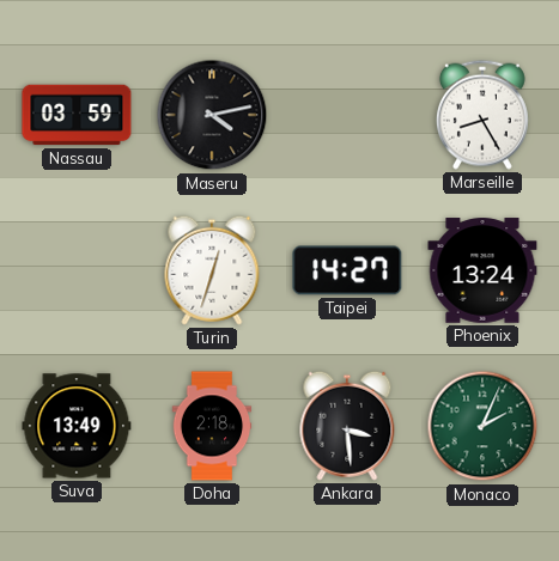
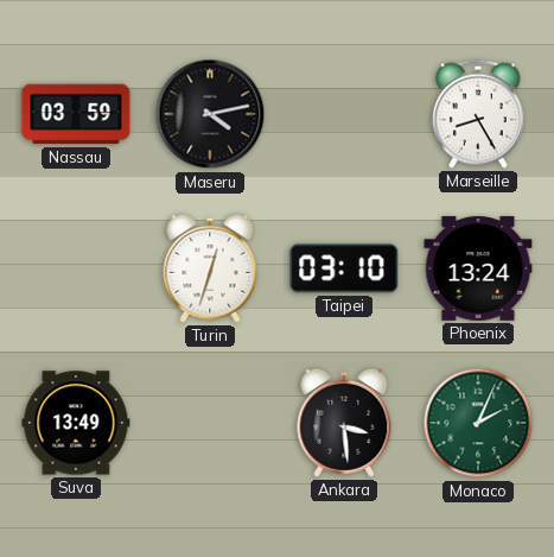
Taipei: 14:27 -> 03:10
Doha: 2:18 -> none
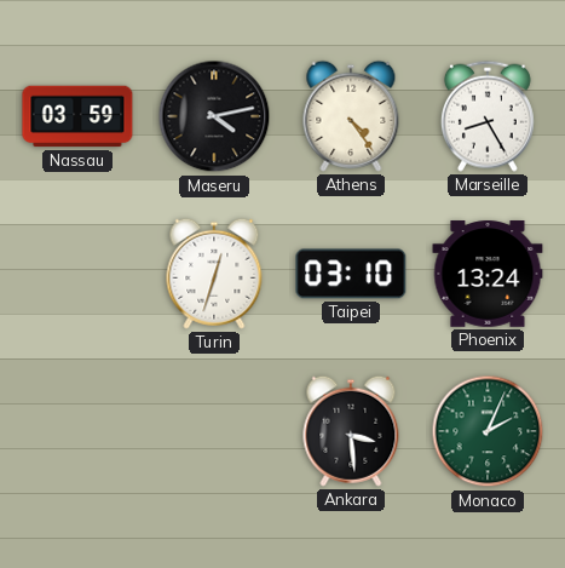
Athens: none -> 4:24
Suva: 13:49 -> none
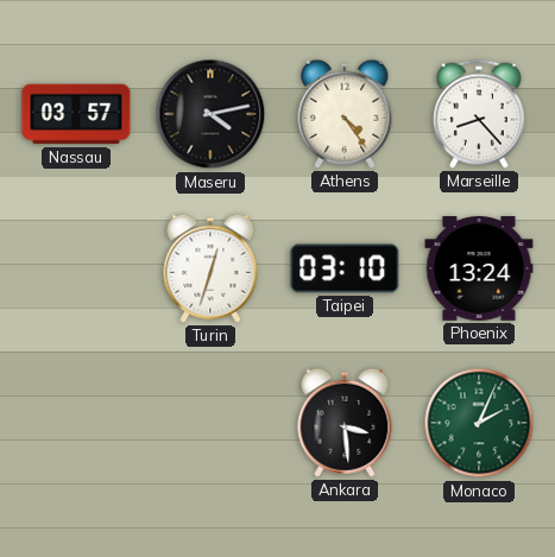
Nassau: 03:59 -> 03:57
Marseille: 8:25 -> 8:23
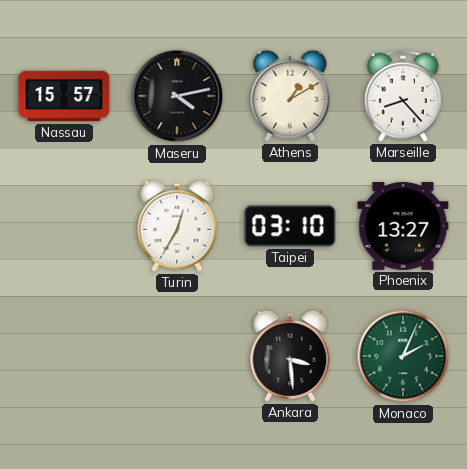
Nassau: 03:57 -> 15:57
Athens: 4:24 -> 1:10
Turin: 12:33 -> 12:35
Phoenix: 13:24 -> 13:27
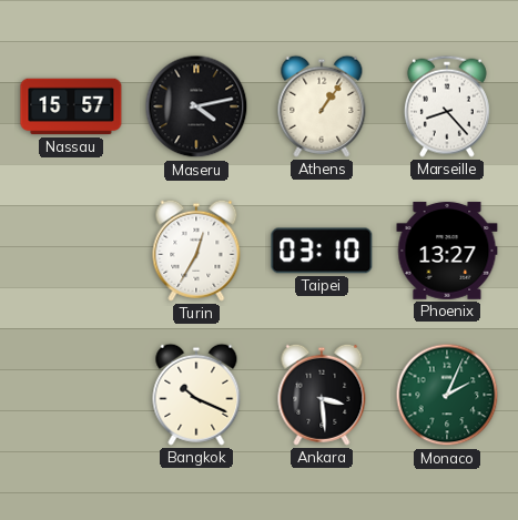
Athens: 1:10 -> 1:06
Bangkok: none -> 10:19
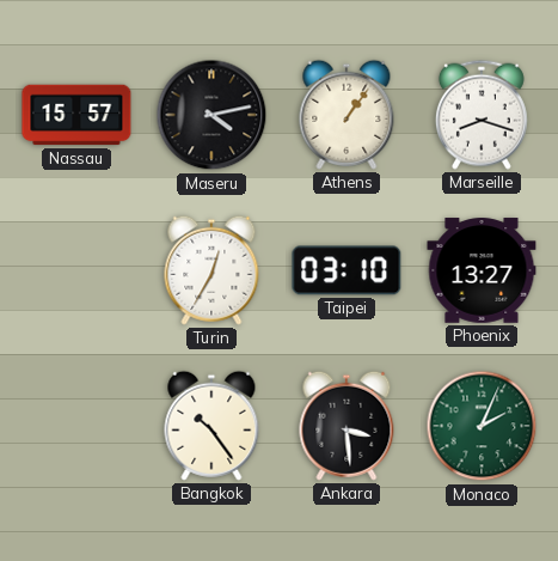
Marseille: 8:23 -> 8:18
Bangkok: 10:19 -> 10:24
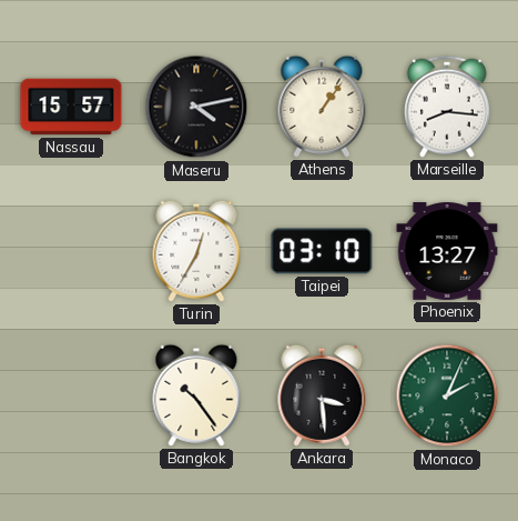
Marseille: 8:18 -> 8:16
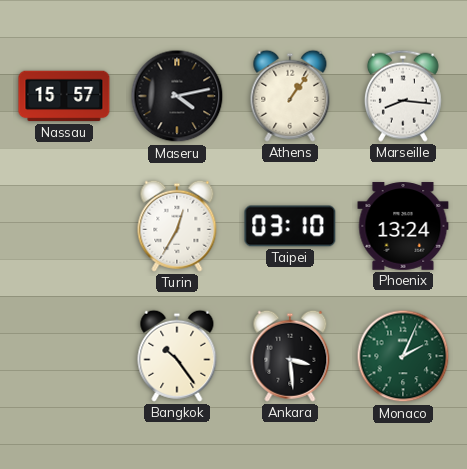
Phoenix: 13:27 -> 13:24
